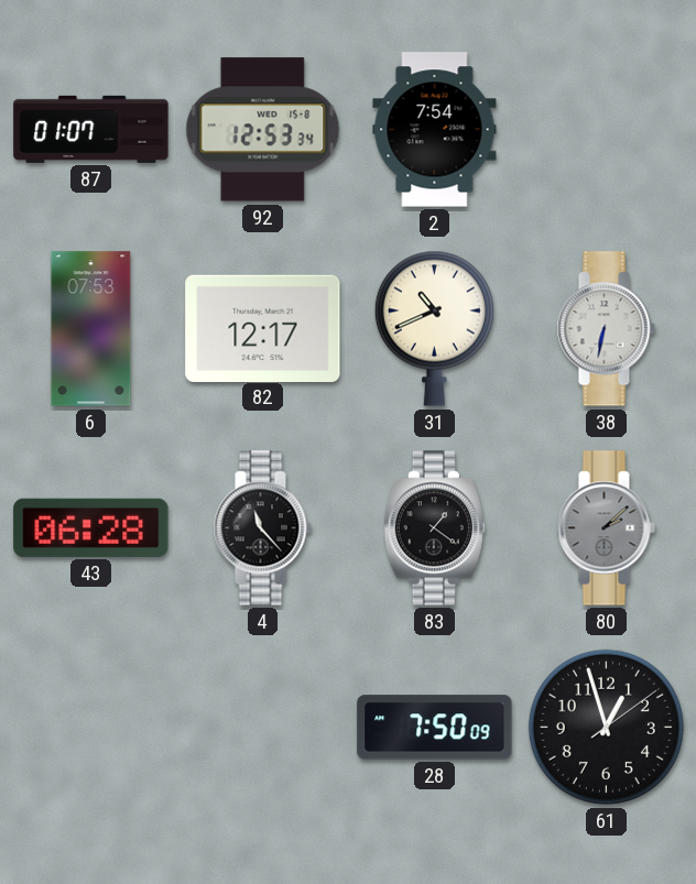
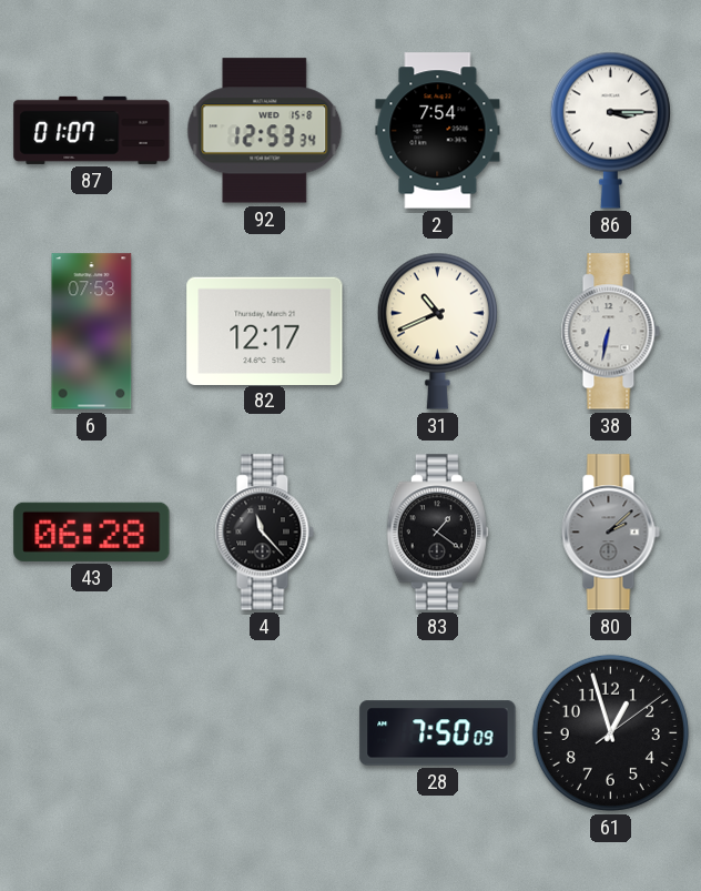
86: none -> 3:15
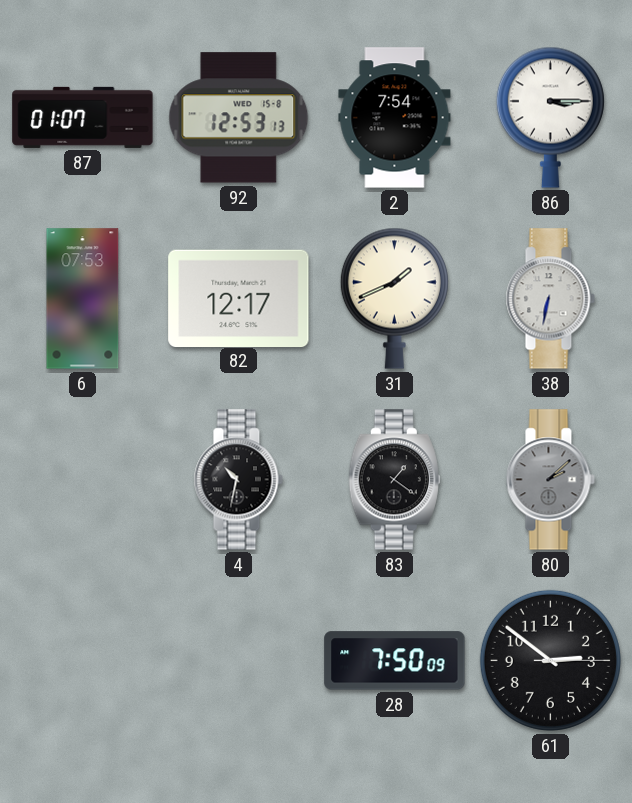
92: 12:53:34 -> 12:53:13
31: 10:41 -> 1:41
43: 06:28 -> none
4: 11:23 -> 10:32
61: 12:57 -> 2:51
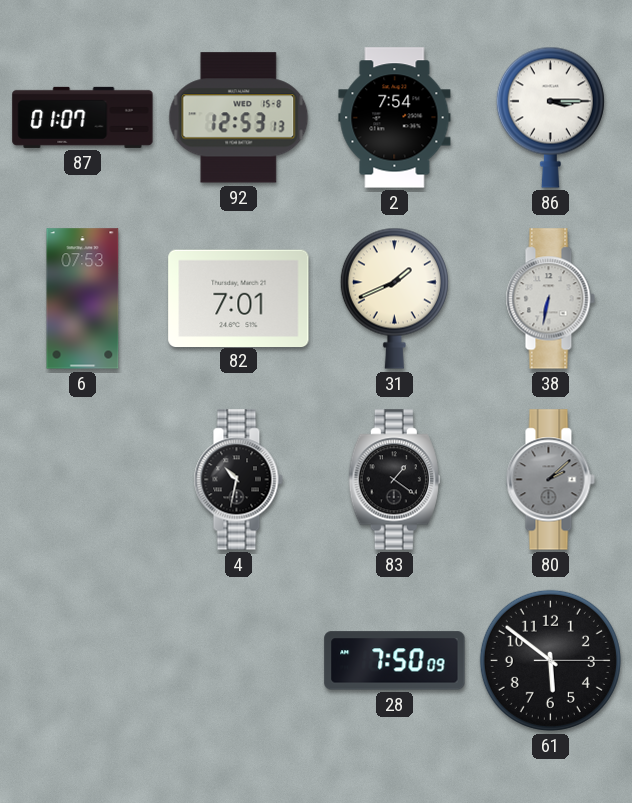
82: 12:17 -> 7:01
61: 2:51 -> 5:51
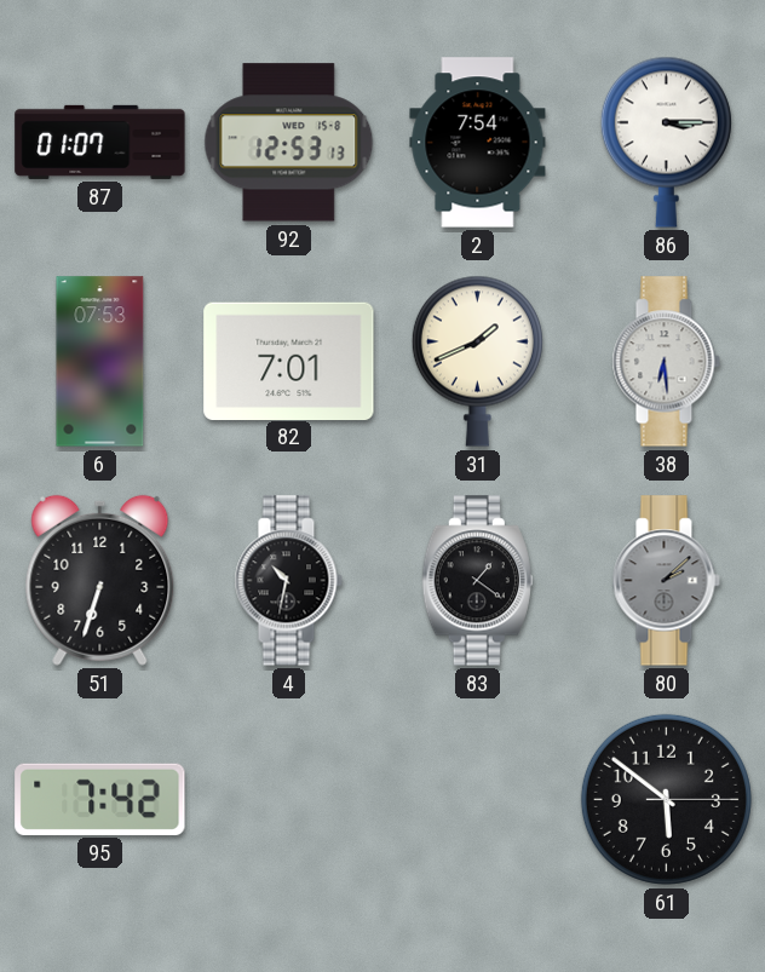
38: 6:32 -> 6:29
51: none -> 6:33
95: none -> 7:42
28: 7:50 -> none
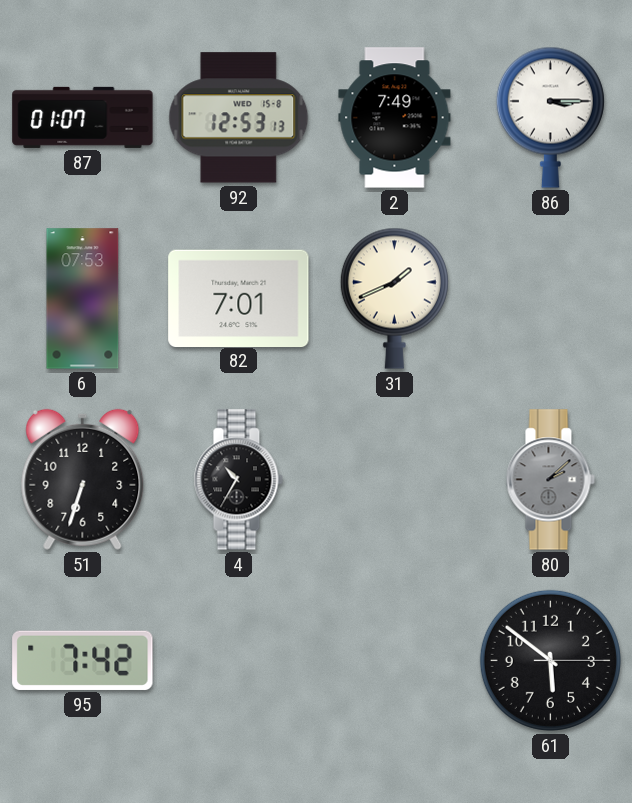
2: 7:54 -> 7:49
38: 6:29 -> none
4: 10:32 -> 10:35
83: 1:21 -> none
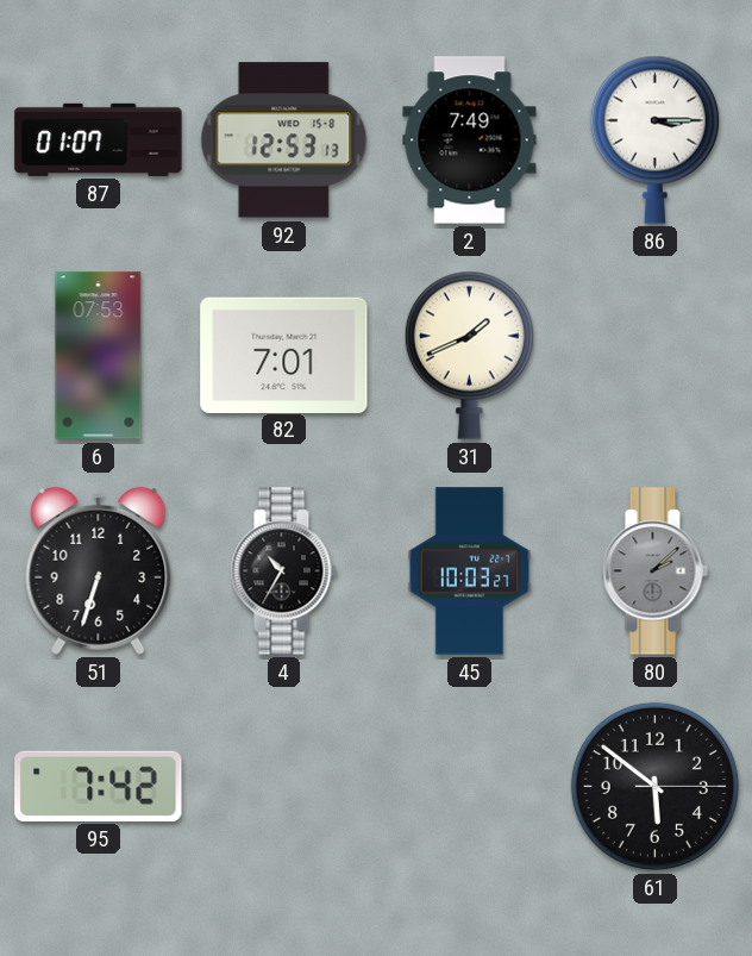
45: none -> 10:03
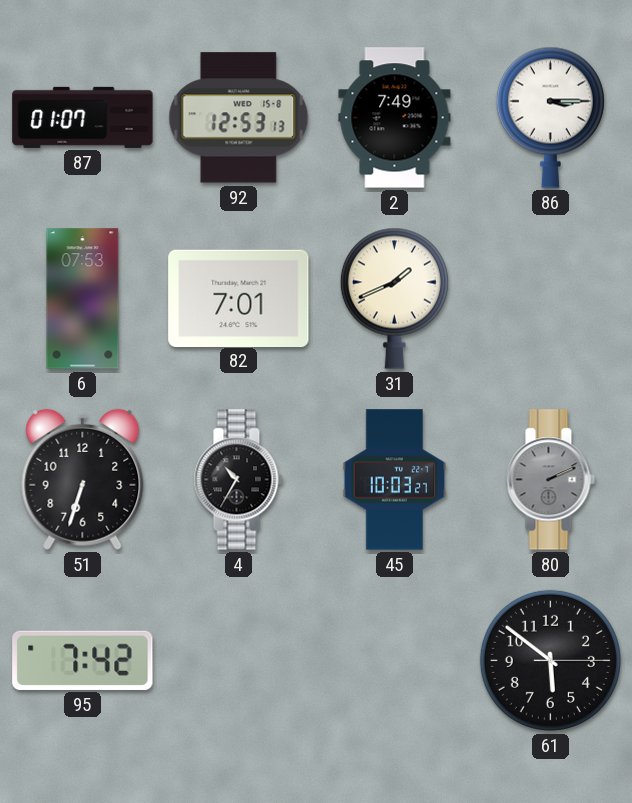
80: 2:08 -> 2:11
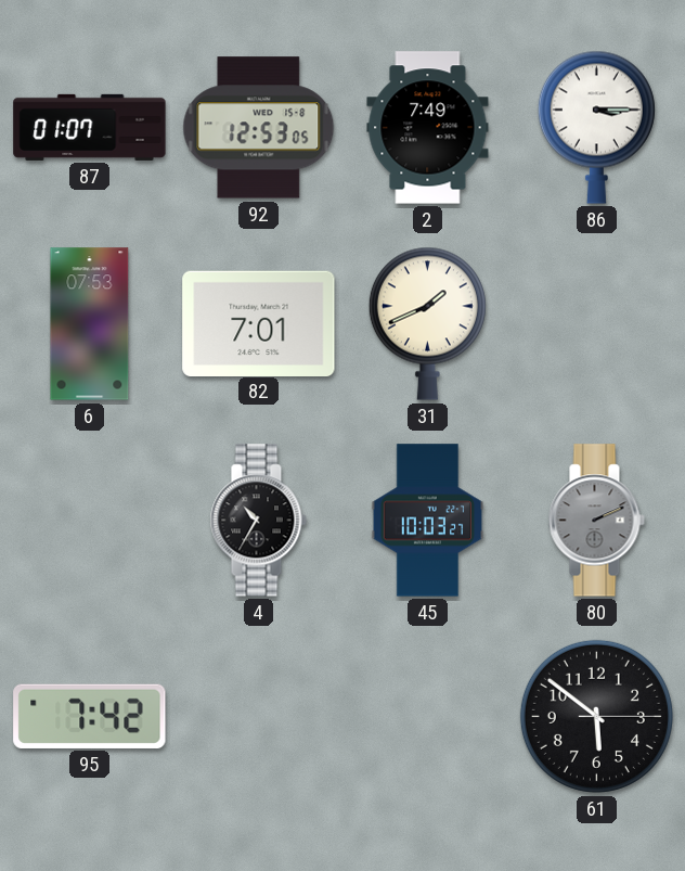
92: 12:53:13 -> 12:53:05
51: 6:33 -> none
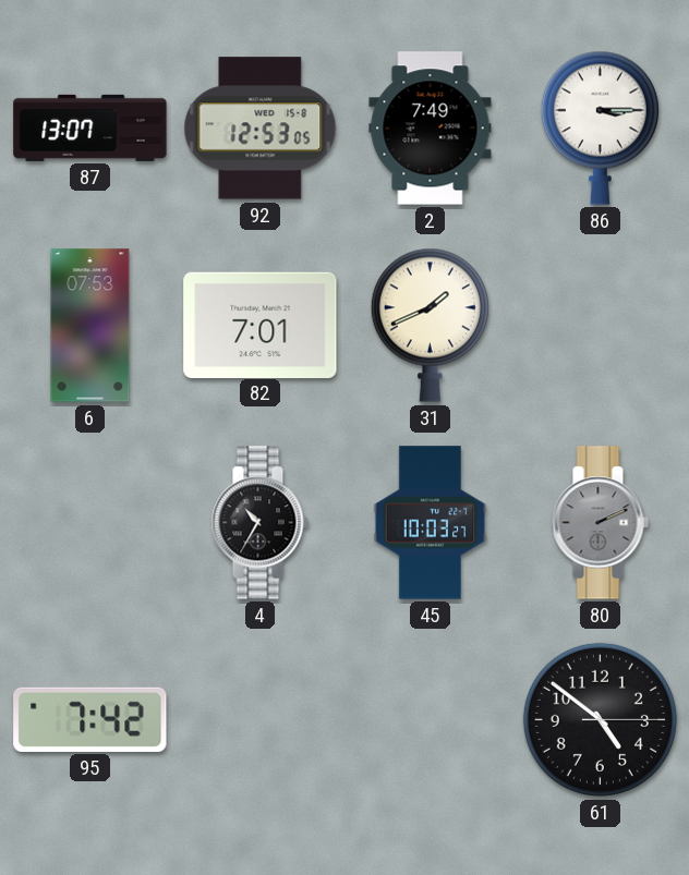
87: 01:07 -> 13:07
61: 5:51 -> 4:51
